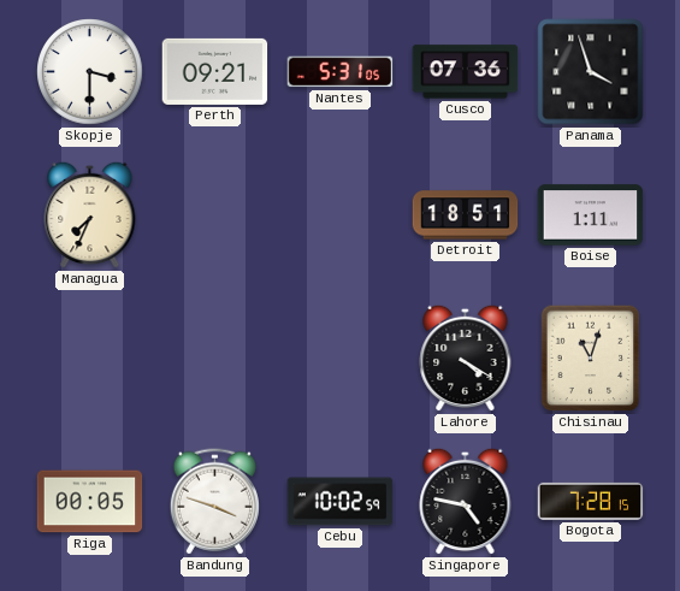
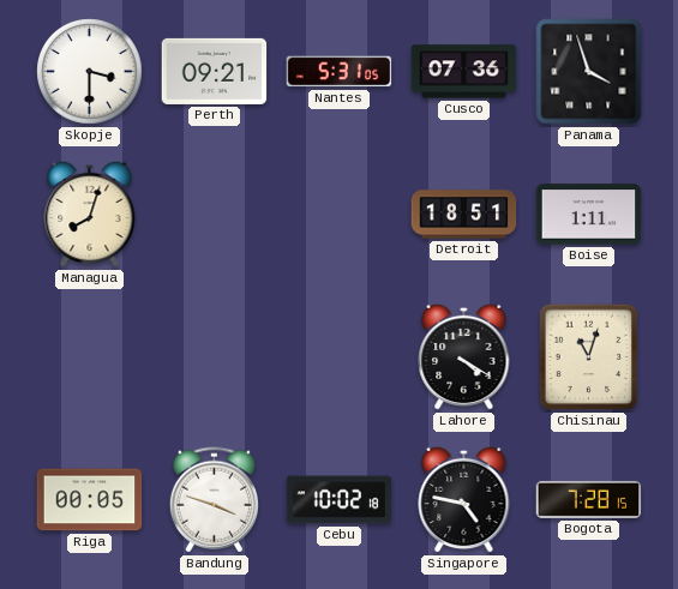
Managua: 7:34 -> 8:03
Cebu: 10:02:59 -> 10:02:18
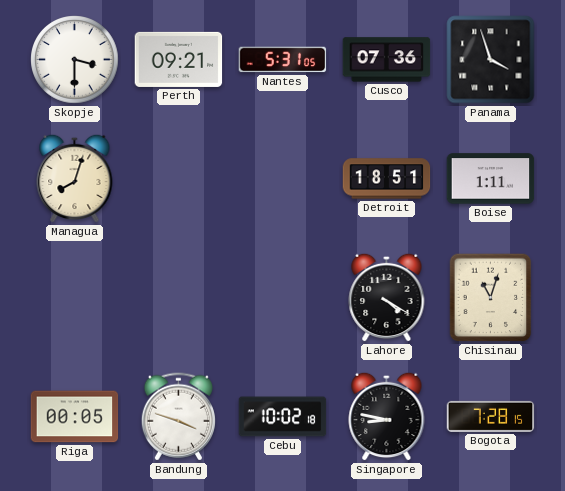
Singapore: 4:47 -> 8:47
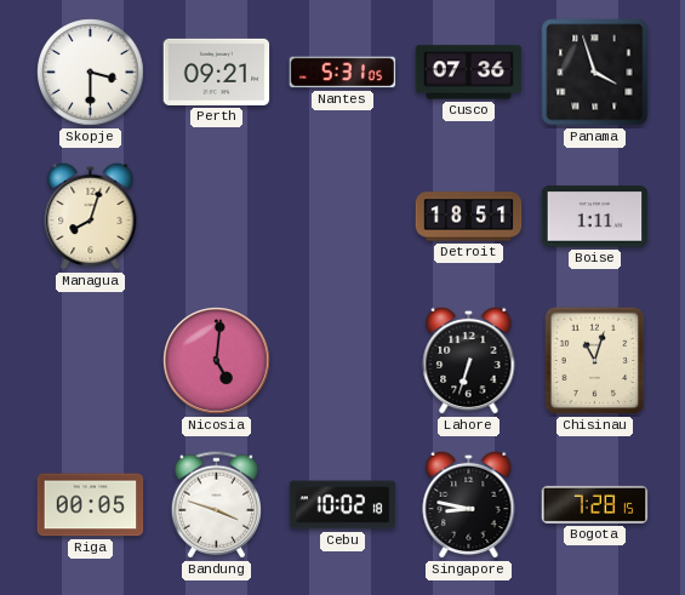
Nicosia: none -> 5:01
Lahore: 4:20 -> 6:33
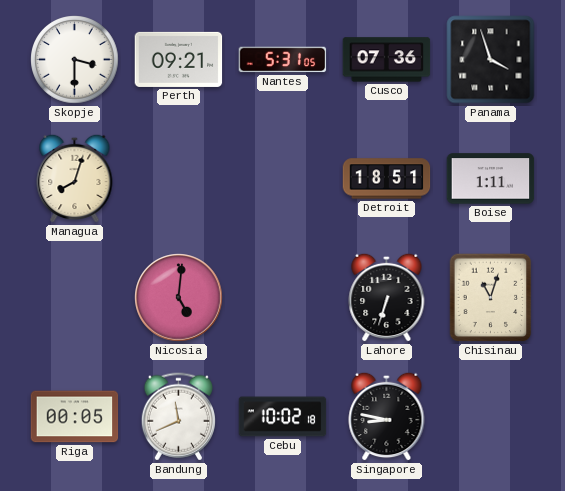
Bandung: 3:48 -> 11:41
Bogota: 7:28 -> none
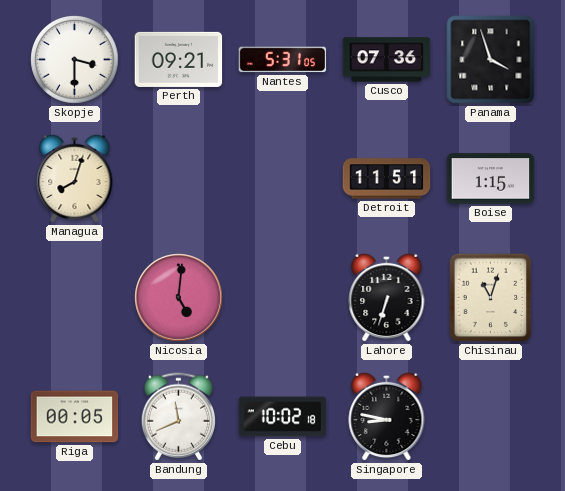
Detroit: 18:51 -> 11:51
Boise: 1:11 -> 1:15
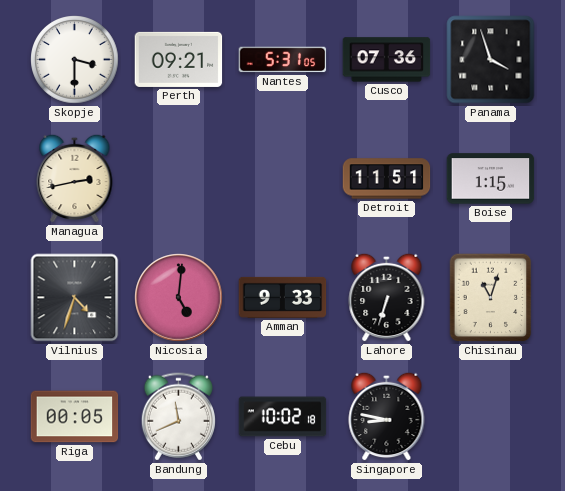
Managua: 8:03 -> 2:43
Vilnius: none -> 4:33
Amman: none -> 9:33
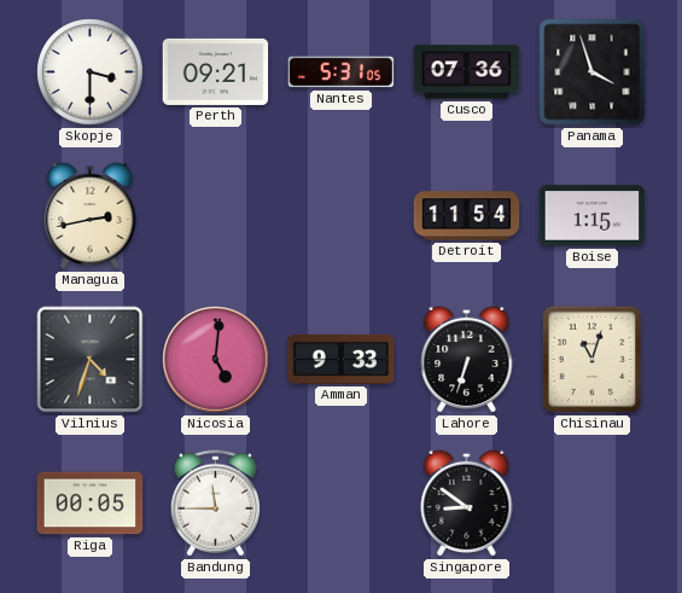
Detroit: 11:51 -> 11:54
Bandung: 11:41 -> 11:45
Cebu: 10:02 -> none
Singapore: 8:47 -> 8:51
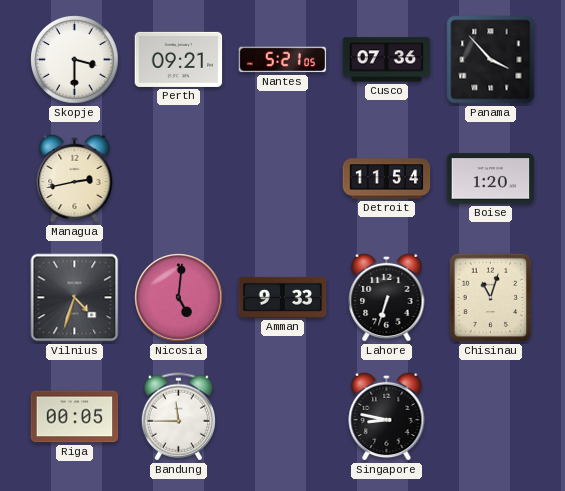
Nantes: 5:31 -> 5:21
Panama: 3:57 -> 3:53
Boise: 1:15 -> 1:20
Singapore: 8:51 -> 8:47
